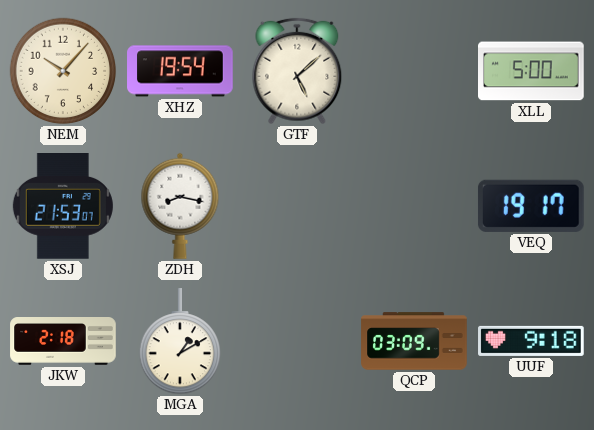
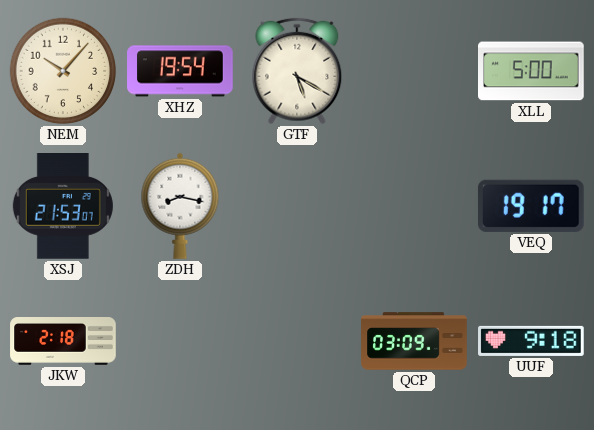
GTF: 5:08 -> 5:20
MGA: 1:10 -> none
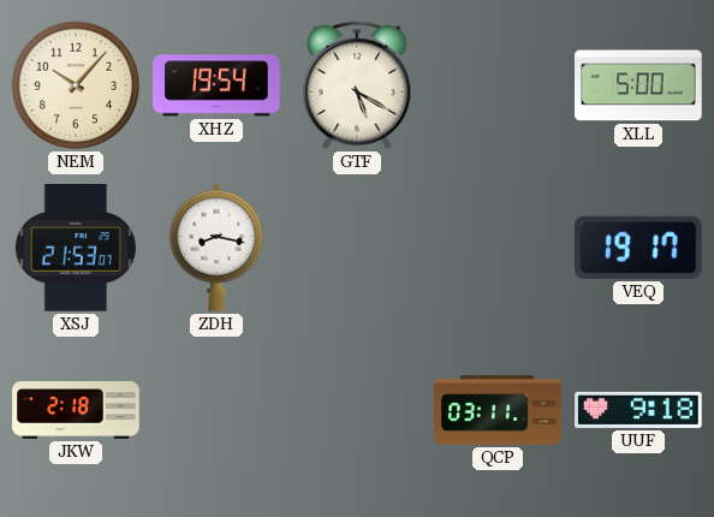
QCP: 03:09 -> 03:11
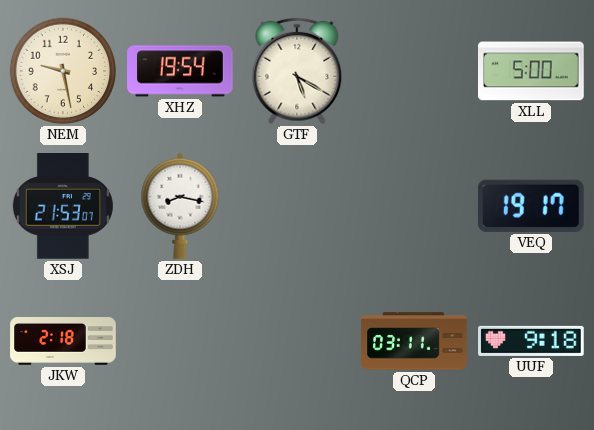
NEM: 10:07 -> 9:28
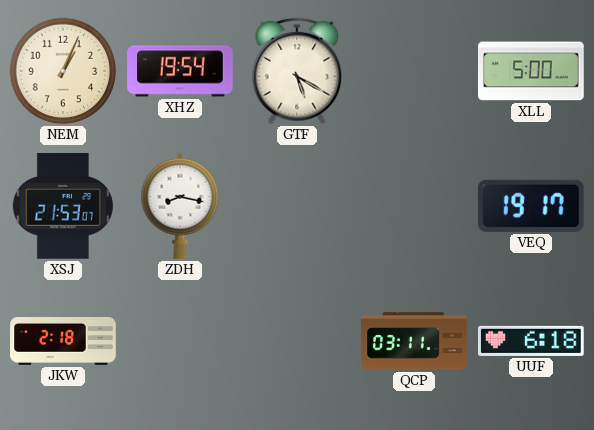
NEM: 9:28 -> 1:04
UUF: 9:18 -> 6:18
